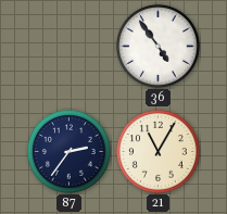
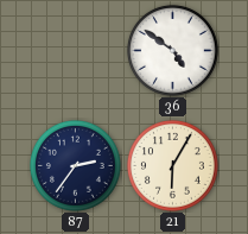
36: 4:54 -> 4:51
21: 11:05 -> 6:05
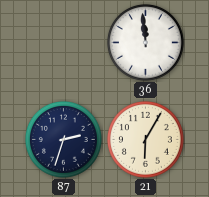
36: 4:51 -> 11:59
87: 2:36 -> 2:33
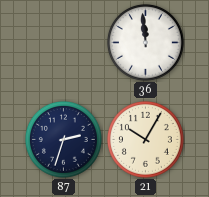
21: 6:05 -> 10:05
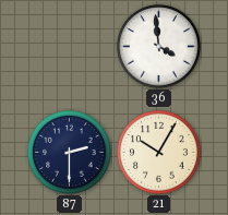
36: 11:59 -> 3:59
87: 2:33 -> 2:30
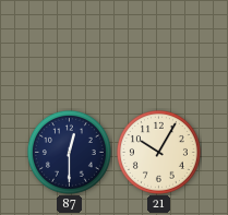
36: 3:59 -> none
87: 2:30 -> 12:30
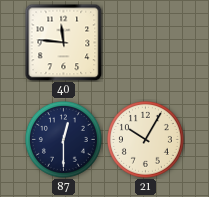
40: none -> 11:46
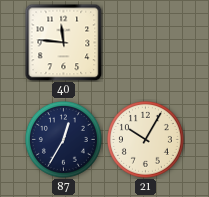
87: 12:30 -> 12:35
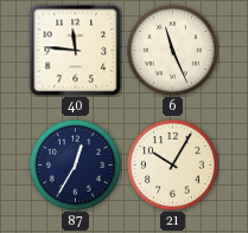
6: none -> 11:26
